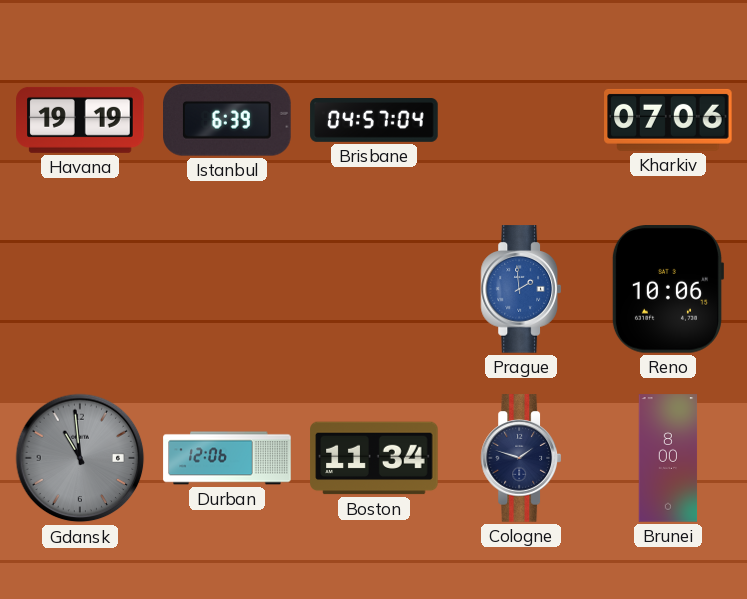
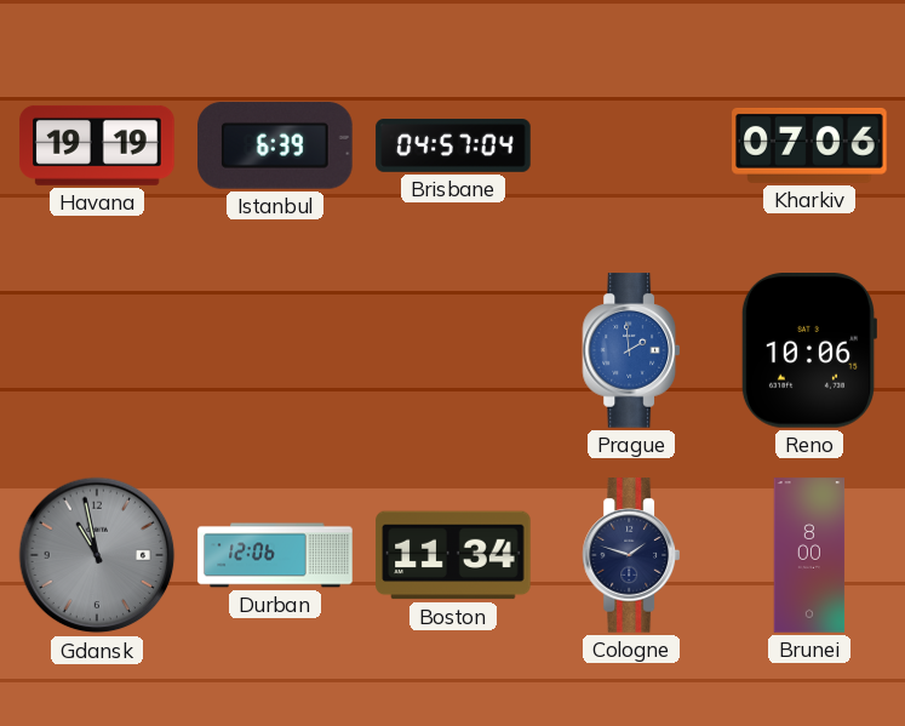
Gdansk: 10:59 -> 10:58
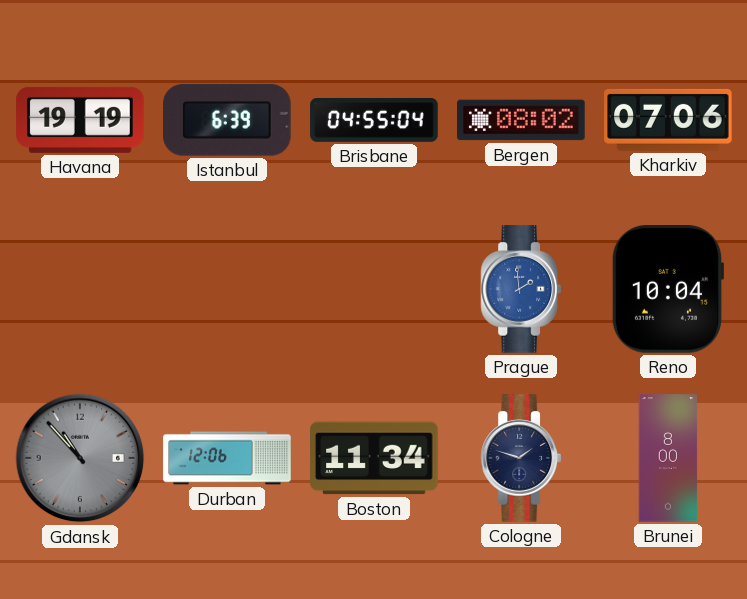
Brisbane: 04:57 -> 04:55
Bergen: none -> 08:02
Reno: 10:06 -> 10:04
Gdansk: 10:58 -> 10:53
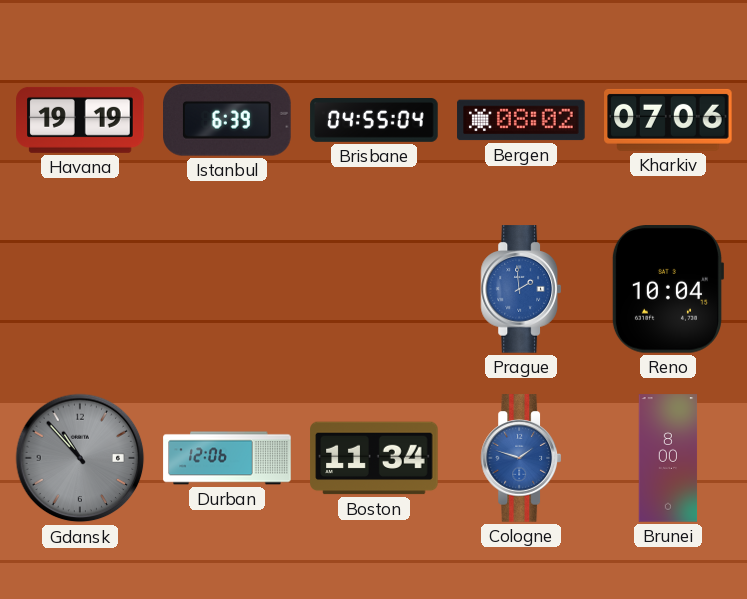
Cologne dial: navy -> blue
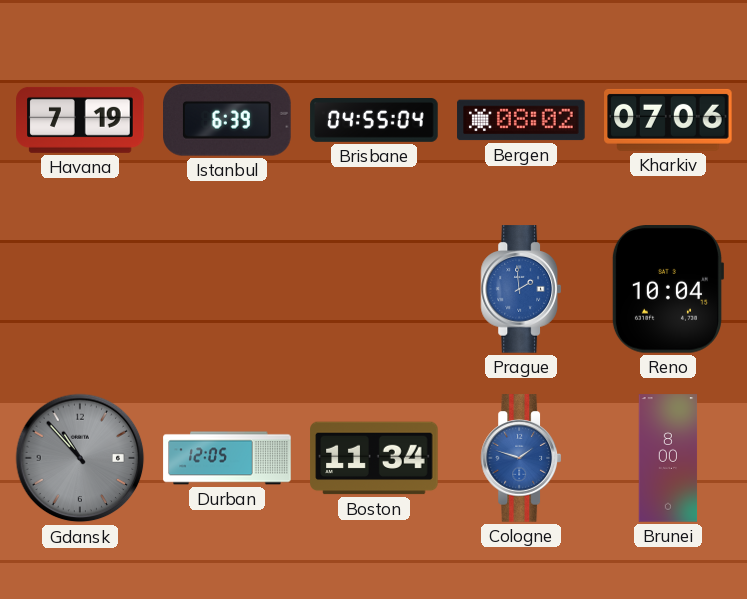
Havana: 19:19 -> 7:19
Durban: 12:06 -> 12:05
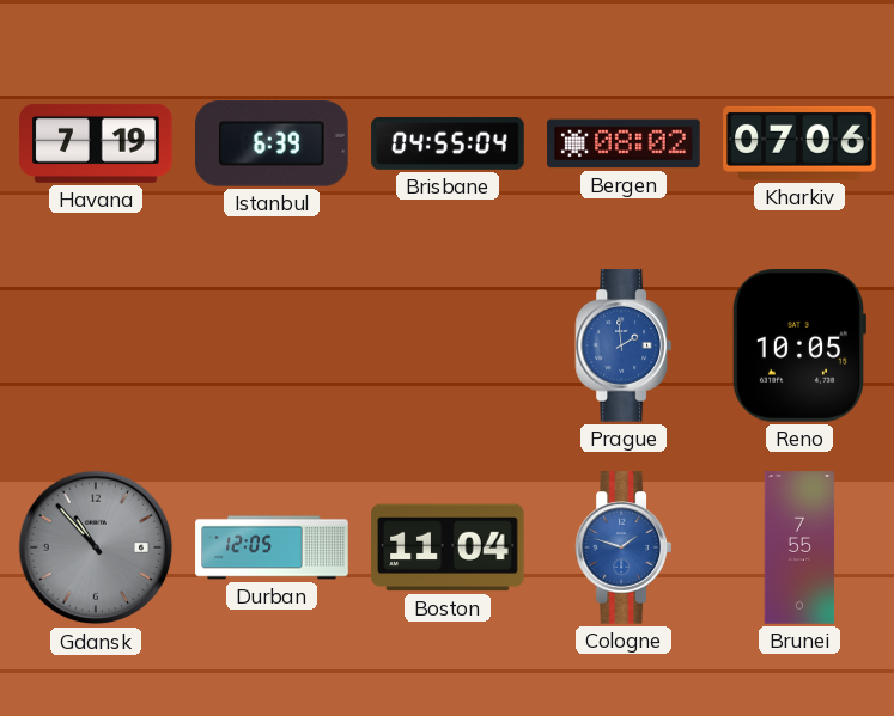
Reno: 10:04 -> 10:05
Boston: 11:34 -> 11:04
Brunei: 8:00 -> 7:55
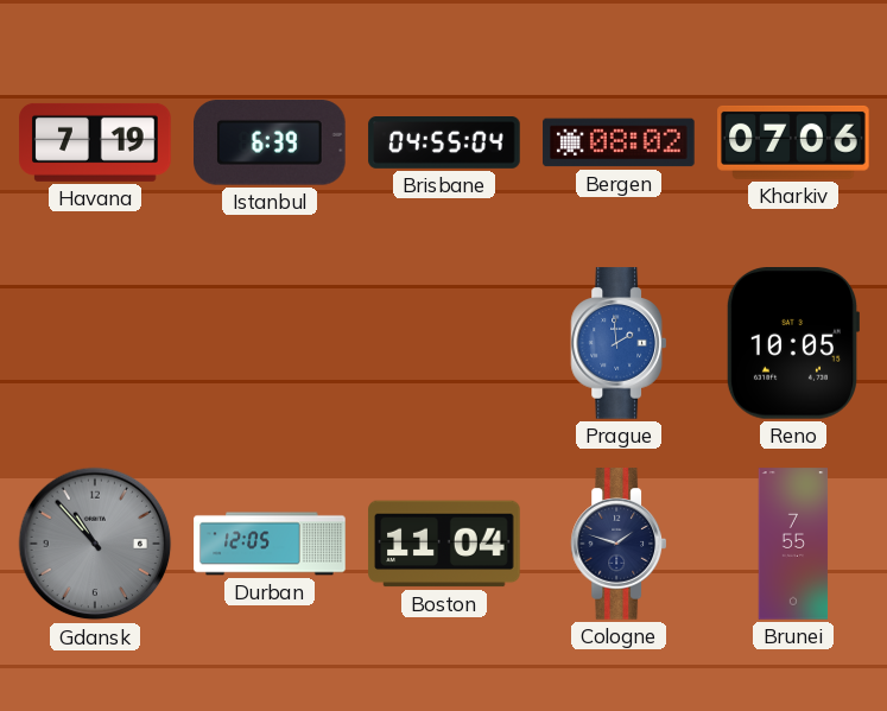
Cologne dial: blue -> navy
